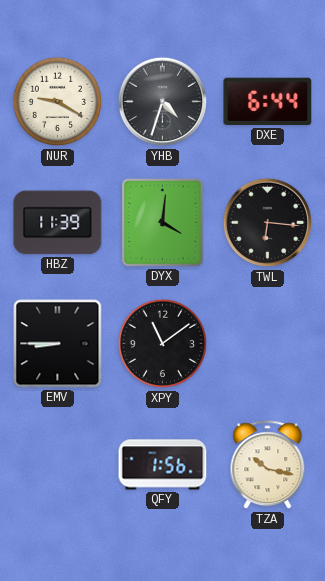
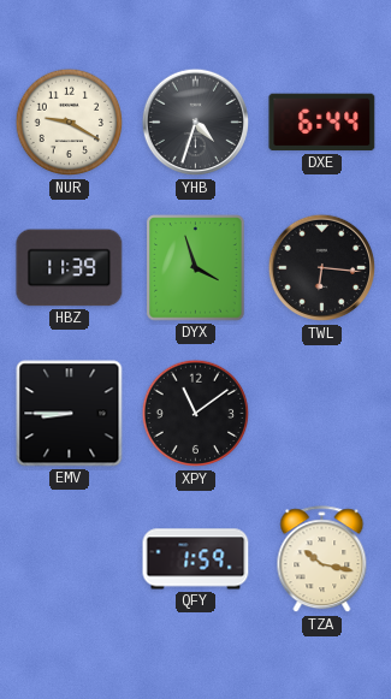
DYX: 4:01 -> 3:57
QFY: 1:56 -> 1:59
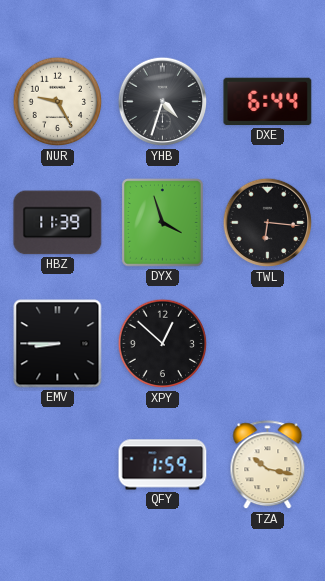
NUR: 9:20 -> 9:25
XPY: 11:09 -> 12:52
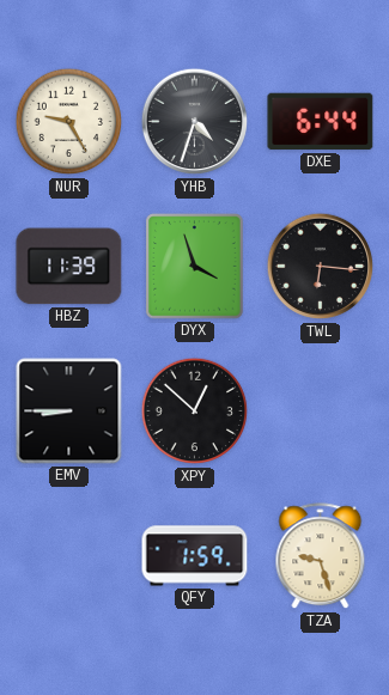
TZA: 10:17 -> 9:27
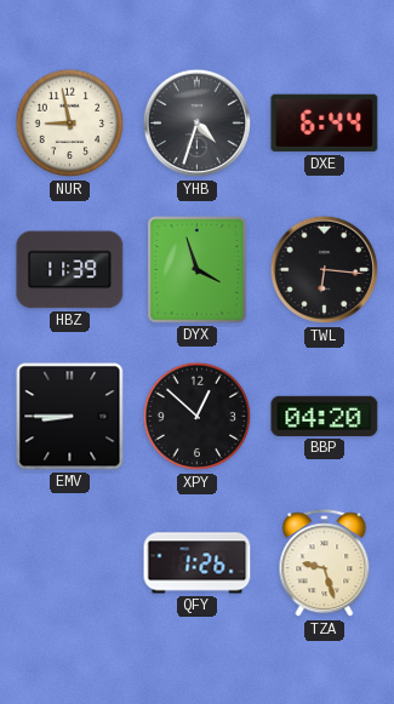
NUR: 9:25 -> 8:58
BBP: none -> 04:20
QFY: 1:59 -> 1:26
